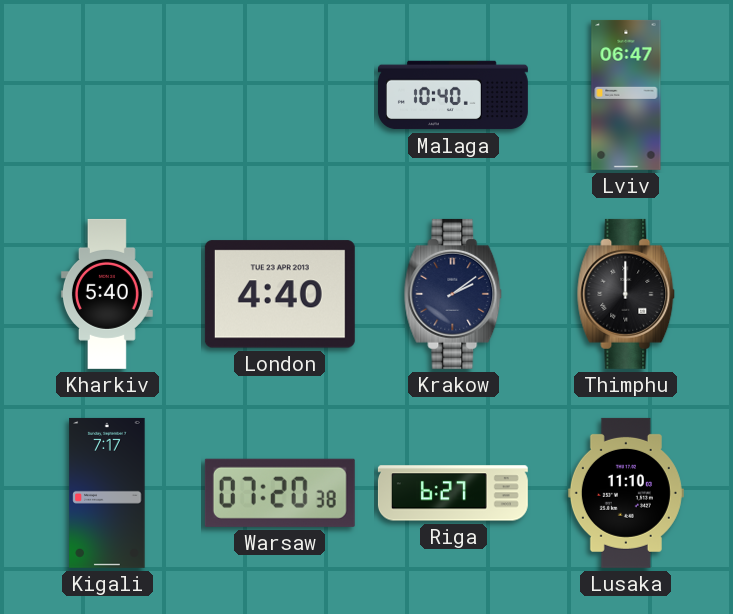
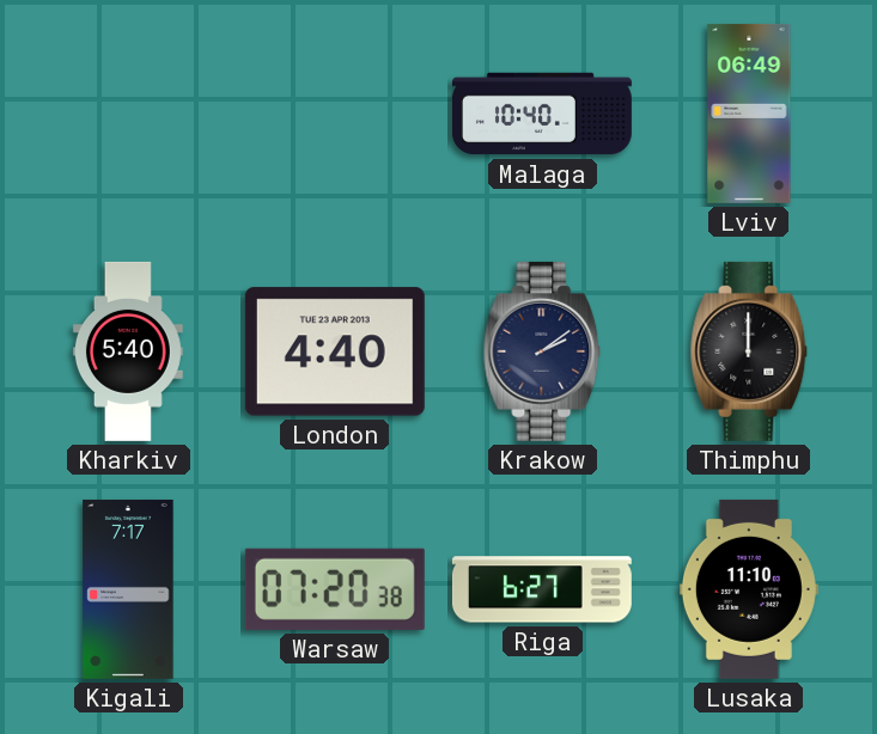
Lviv: 06:47 -> 06:49
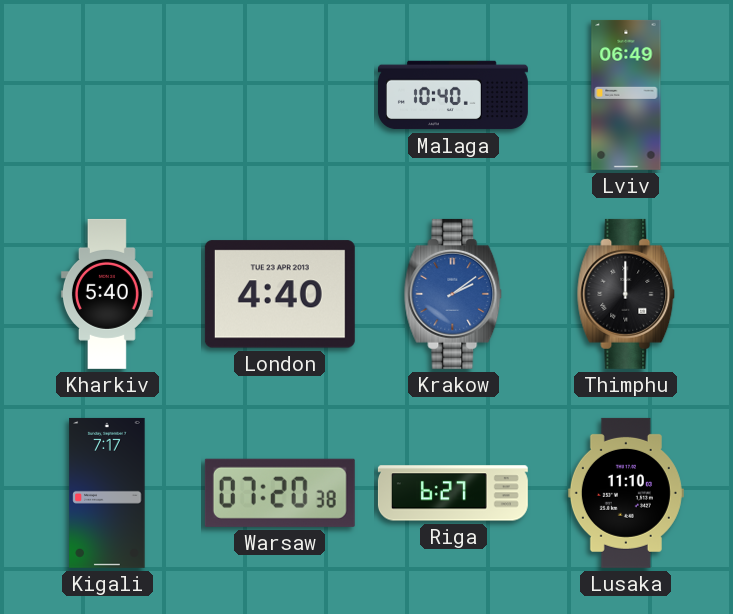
Krakow dial: navy -> blue
